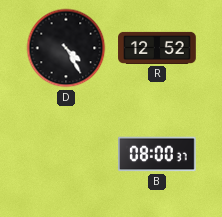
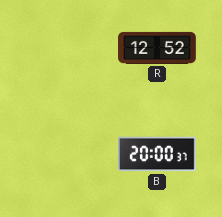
D: 4:25 -> none
B: 08:00 -> 20:00
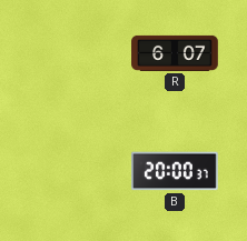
R: 12:52 -> 6:07
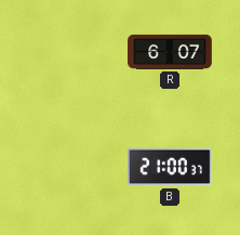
B: 20:00 -> 21:00
